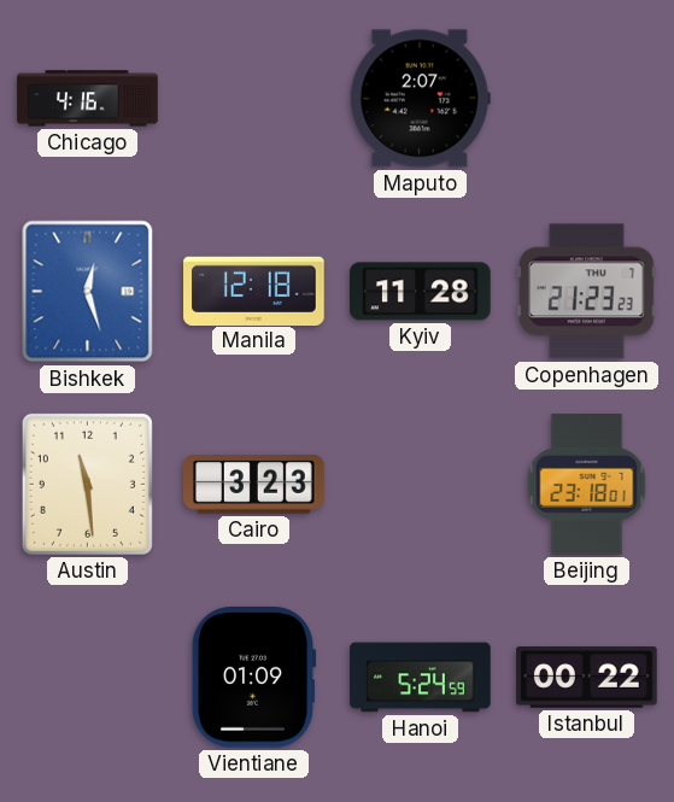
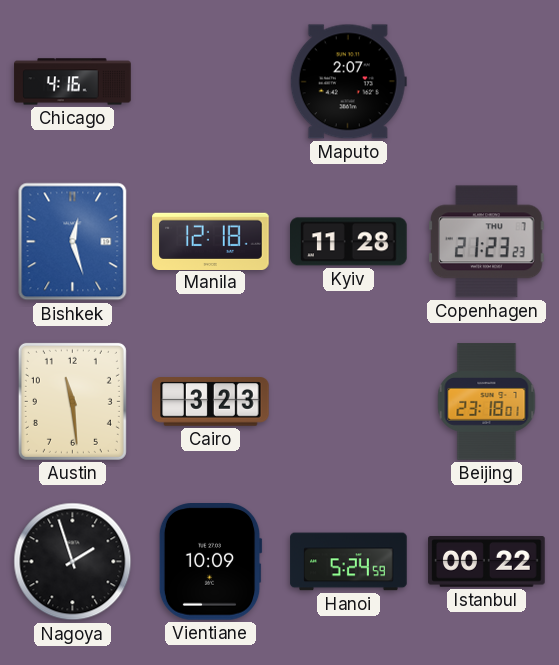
Nagoya: none -> 1:57
Vientiane: 01:09 -> 10:09
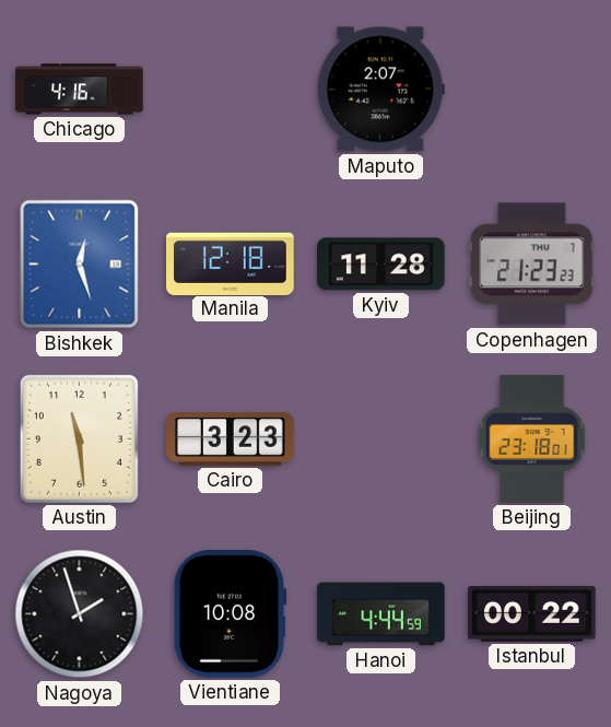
Vientiane: 10:09 -> 10:08
Hanoi: 5:24 -> 4:44
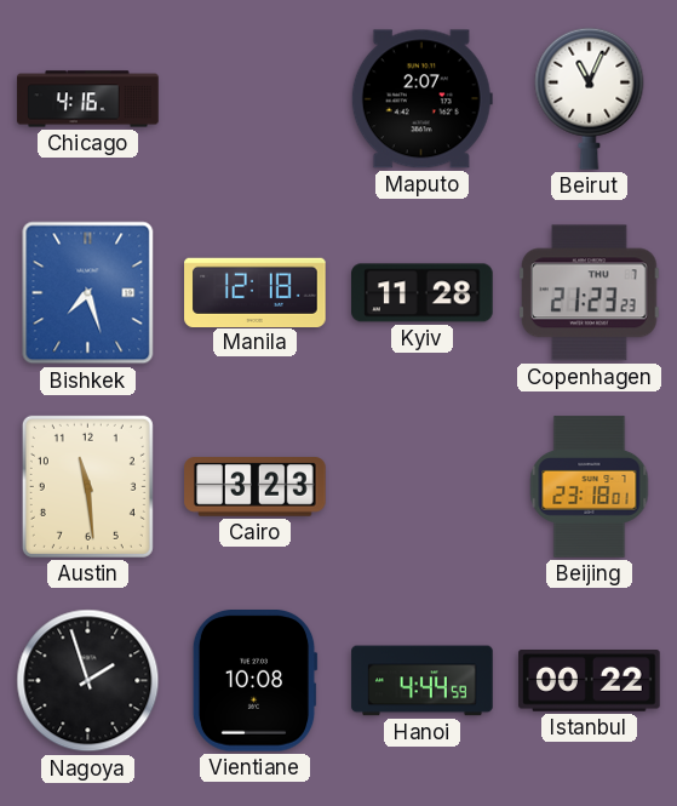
Beirut: none -> 11:04
Bishkek: 12:27 -> 7:27
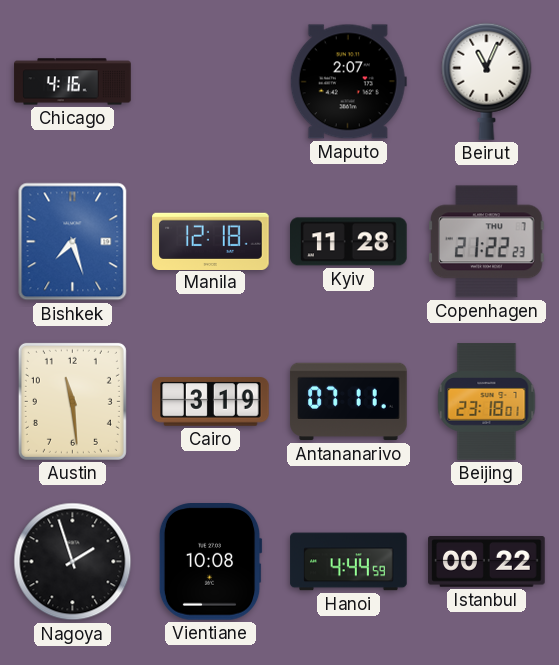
Copenhagen: 21:23 -> 21:22
Cairo: 3:23 -> 3:19
Antananarivo: none -> 07:11
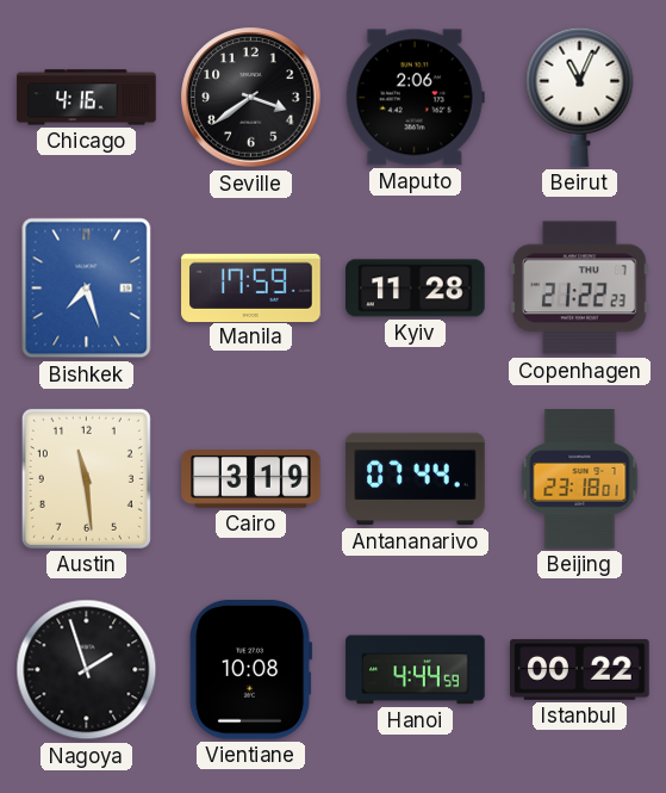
Seville: none -> 3:39
Maputo: 2:07 -> 2:06
Manila: 12:18 -> 17:59
Antananarivo: 07:11 -> 07:44
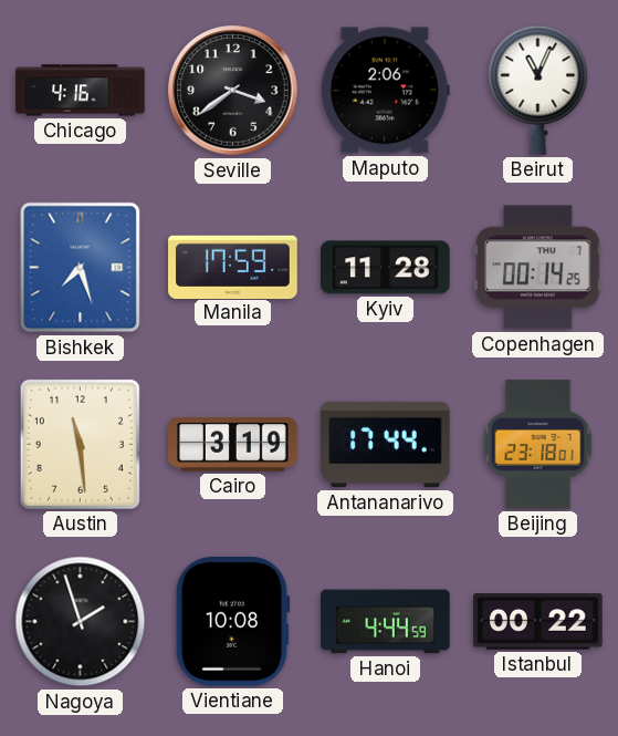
Copenhagen: 21:22 -> 00:14
Antananarivo: 07:44 -> 17:44
